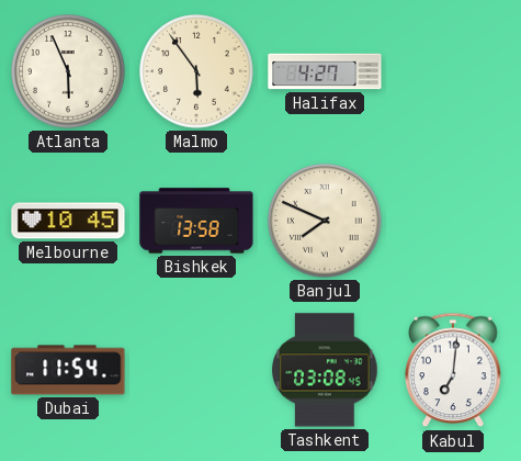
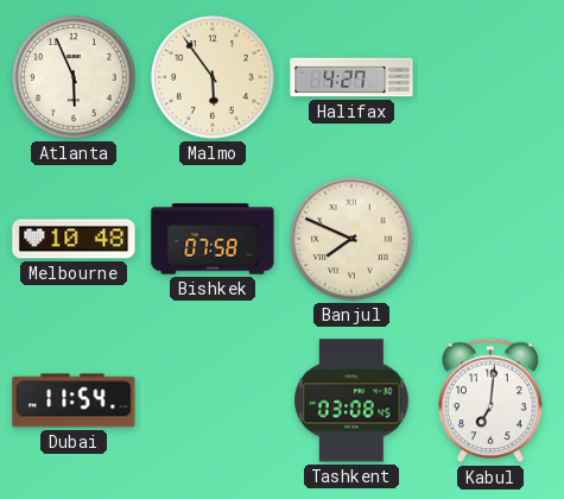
Melbourne: 10:45 -> 10:48
Bishkek: 13:58 -> 07:58
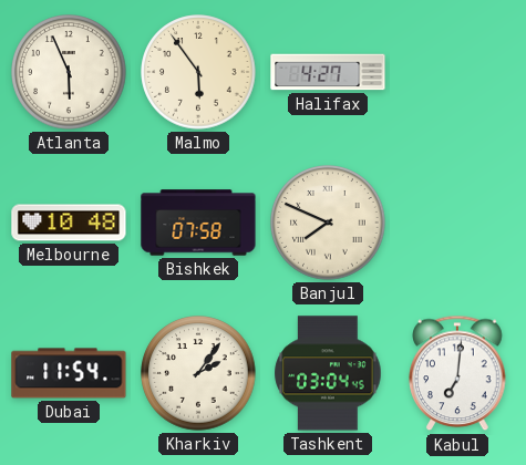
Kharkiv: none -> 2:06
Tashkent: 03:08 -> 03:04
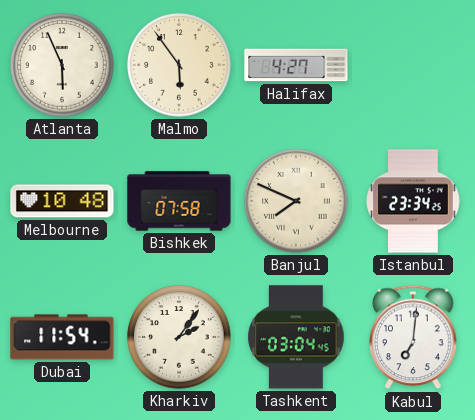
Istanbul: none -> 23:34
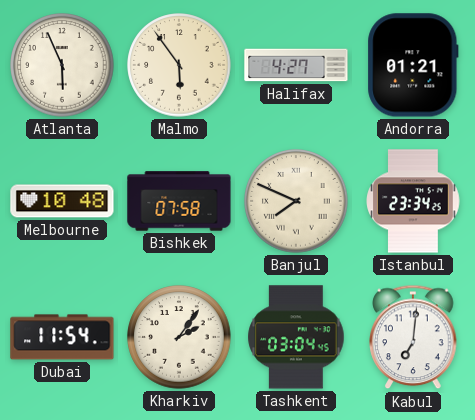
Andorra: none -> 01:21
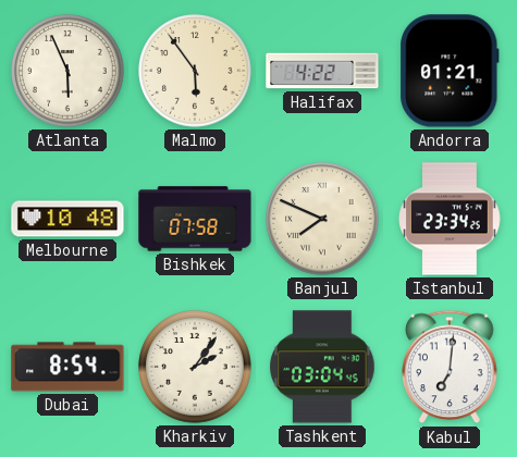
Halifax: 4:27 -> 4:22
Dubai: 11:54 -> 8:54
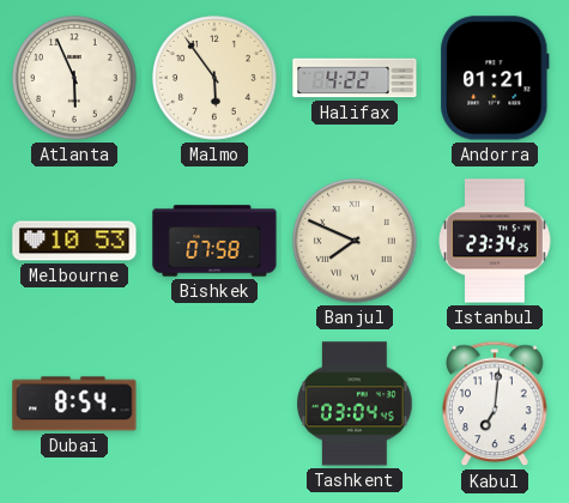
Melbourne: 10:48 -> 10:53
Kharkiv: 2:06 -> none
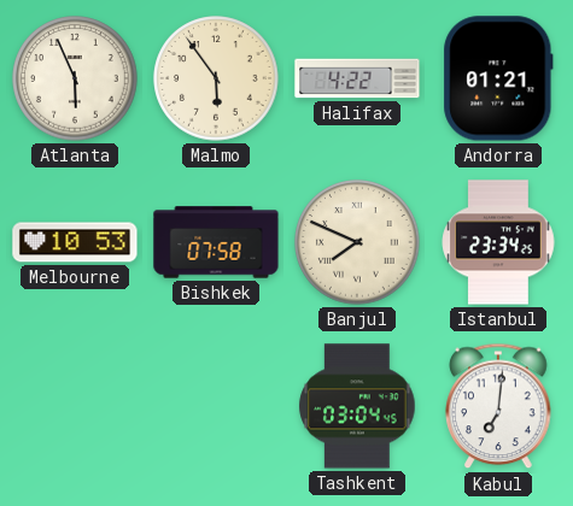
Dubai: 8:54 -> none
